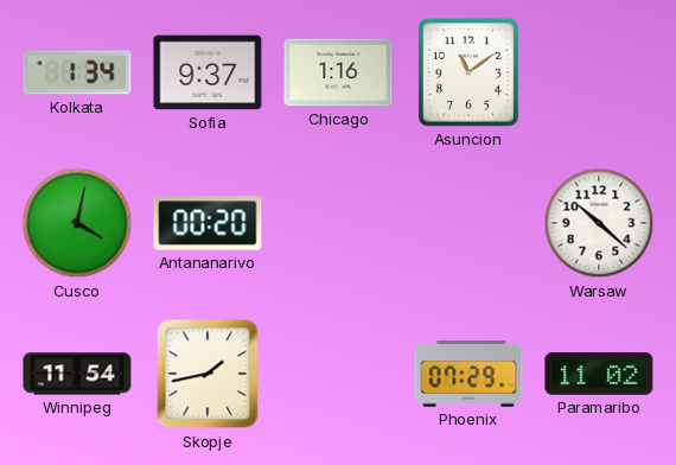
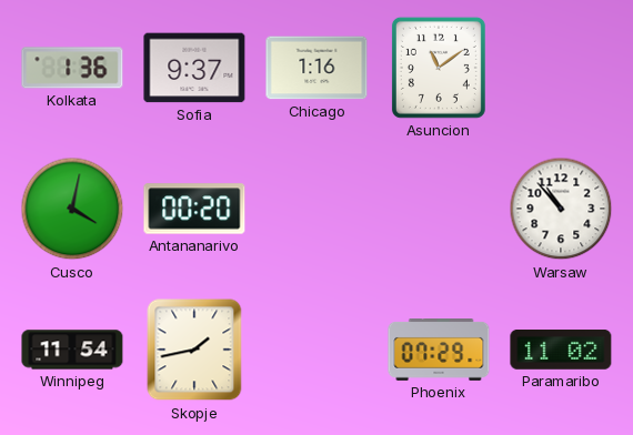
Kolkata: 1:34 -> 1:36
Warsaw: 10:22 -> 10:53
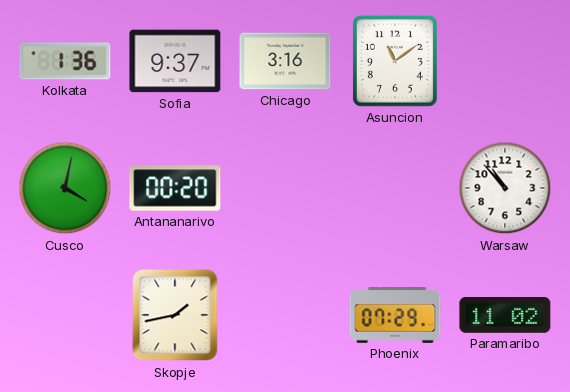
Chicago: 1:16 -> 3:16
Winnipeg: 11:54 -> none
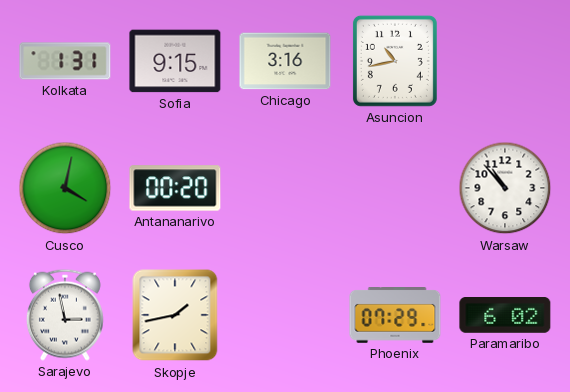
Kolkata: 1:36 -> 1:31
Sofia: 9:37 -> 9:15
Asuncion: 11:09 -> 10:43
Sarajevo: none -> 2:58
Paramaribo: 11:02 -> 6:02
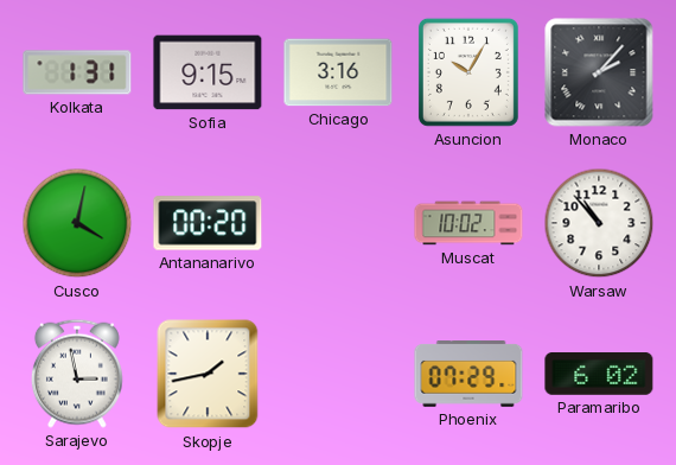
Asuncion: 10:43 -> 10:05
Monaco: none -> 2:07
Muscat: none -> 10:02
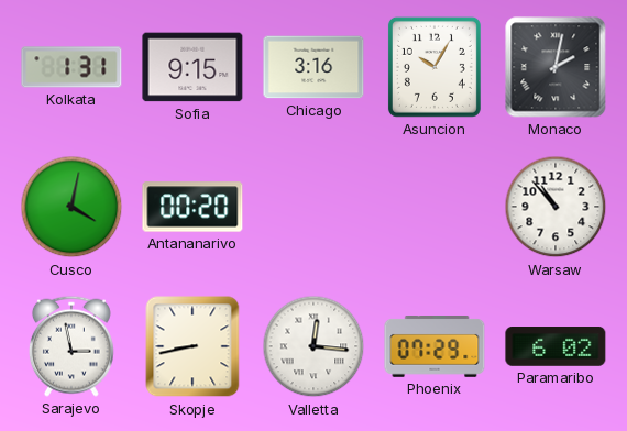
Monaco: 2:07 -> 2:02
Muscat: 10:02 -> none
Skopje: 1:43 -> 8:43
Valletta: none -> 12:16
